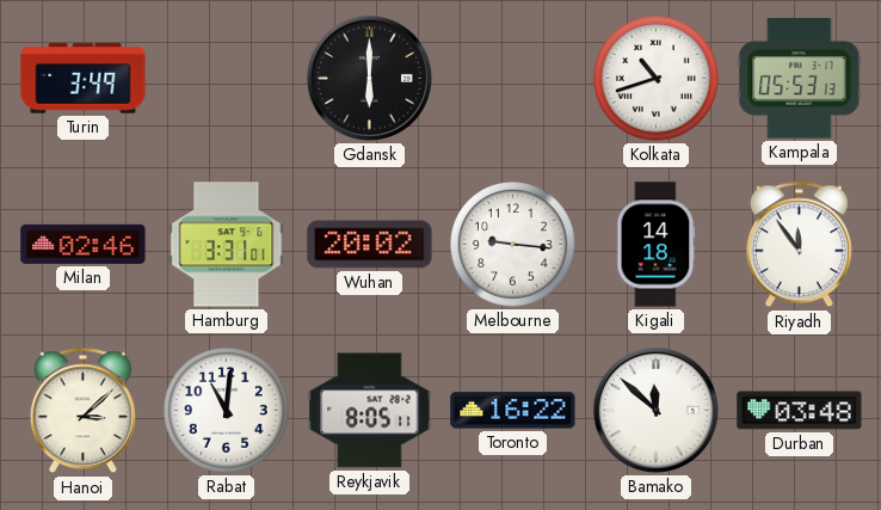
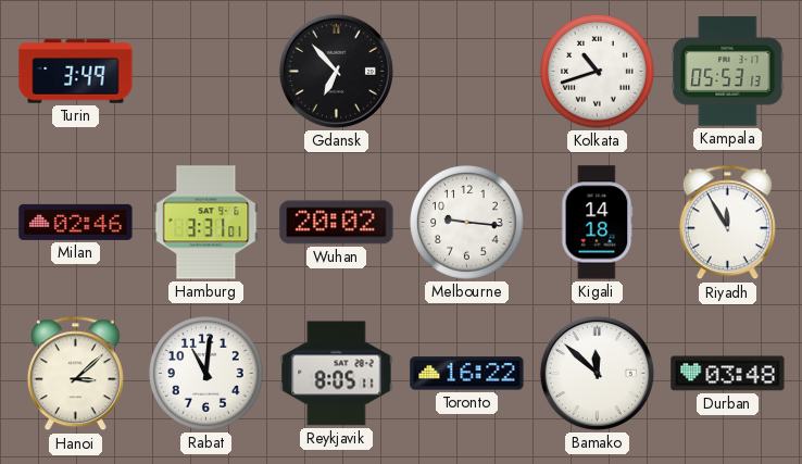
Gdansk: 6:00 -> 6:53
Riyadh: 11:54 -> 11:55
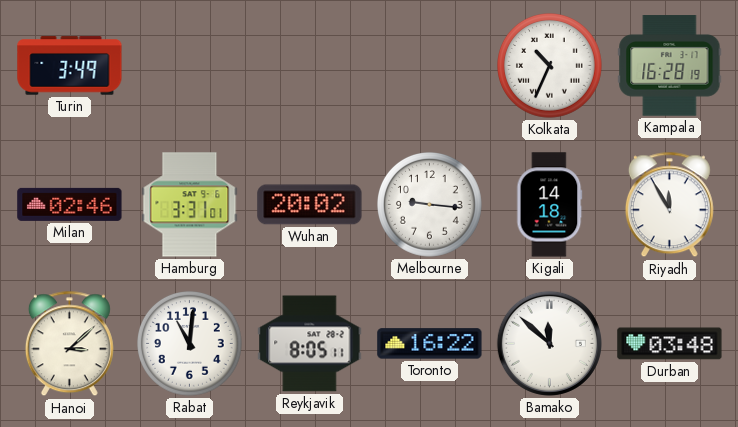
Gdansk: 6:53 -> none
Kolkata: 10:42 -> 10:34
Kampala: 05:53 -> 16:28
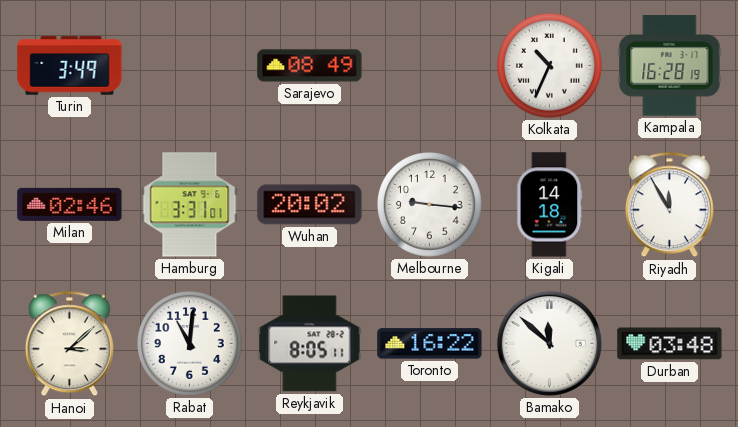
Sarajevo: none -> 08:49
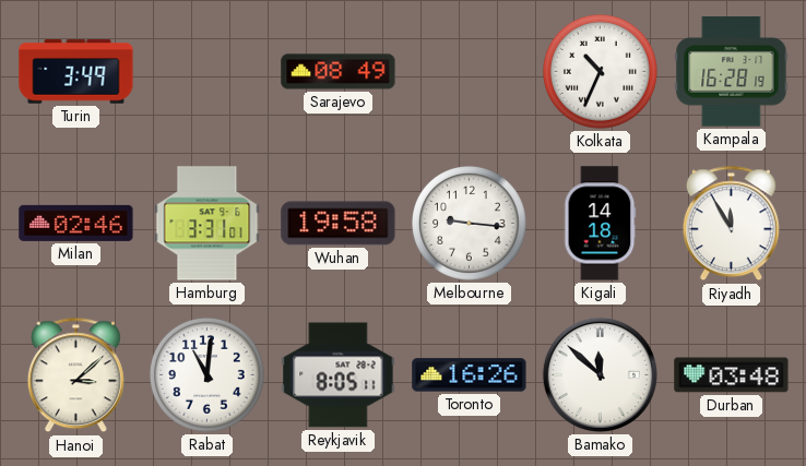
Wuhan: 20:02 -> 19:58
Toronto: 16:22 -> 16:26
